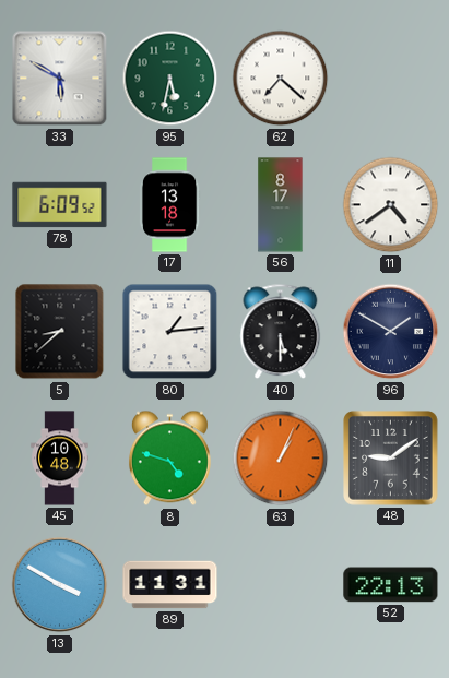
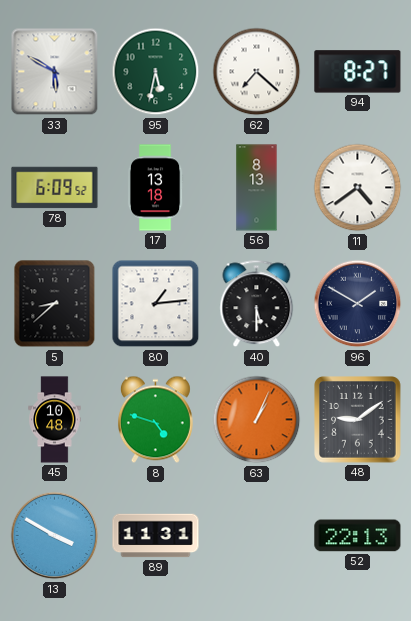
94: none -> 8:27
56: 8:17 -> 8:13
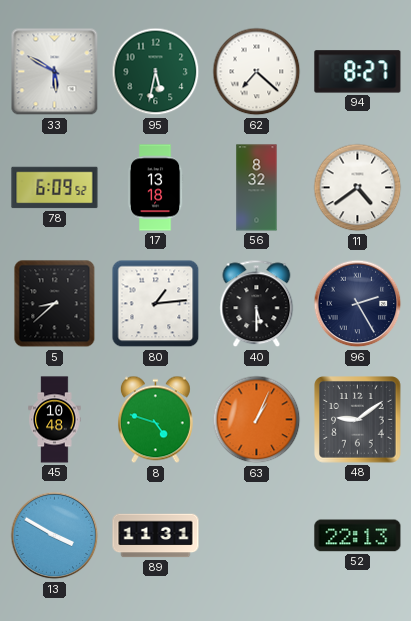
56: 8:13 -> 8:32
96: 1:50 -> 2:25
